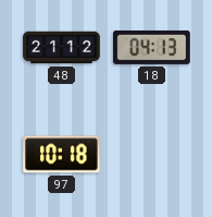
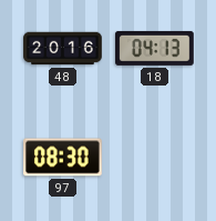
48: 21:12 -> 20:16
97: 10:18 -> 08:30
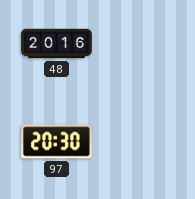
18: 04:13 -> none
97: 08:30 -> 20:30
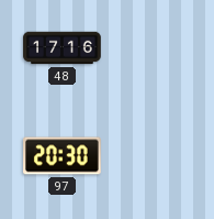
48: 20:16 -> 17:16
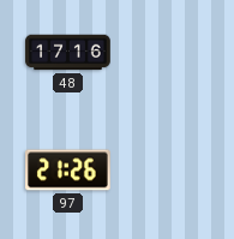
97: 20:30 -> 21:26
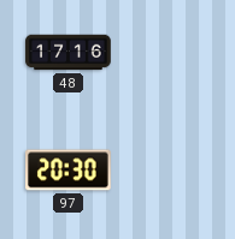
97: 21:26 -> 20:30
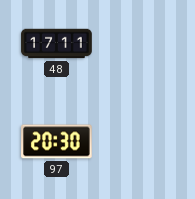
48: 17:16 -> 17:11
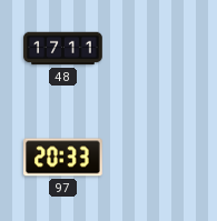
97: 20:30 -> 20:33
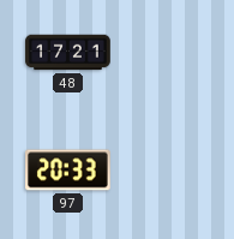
48: 17:11 -> 17:21
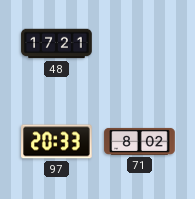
71: none -> 8:02
